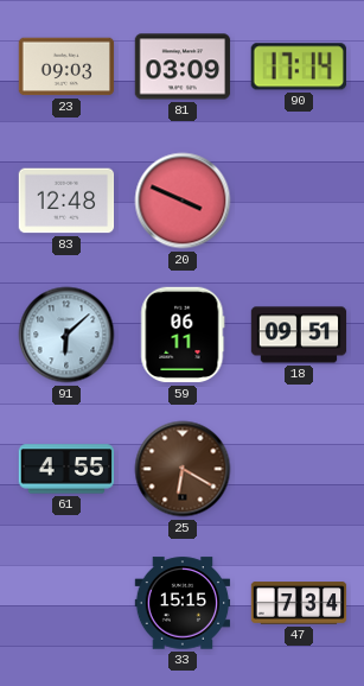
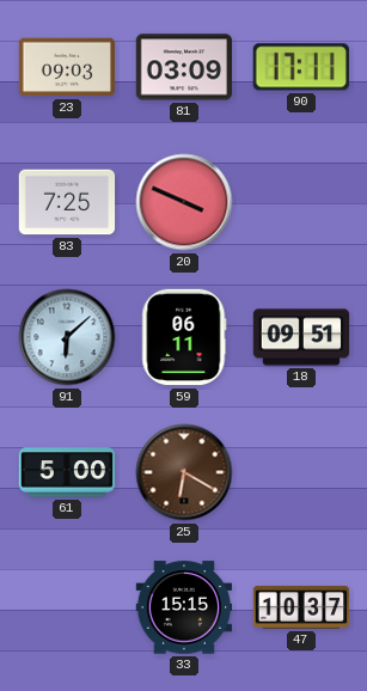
90: 17:14 -> 17:11
83: 12:48 -> 7:25
61: 4:55 -> 5:00
47: 7:34 -> 10:37
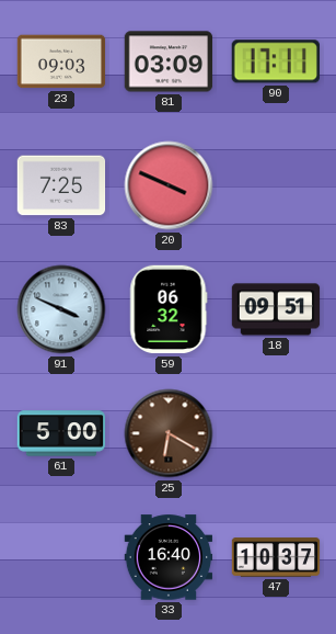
91: 6:08 -> 3:49
59: 06:11 -> 06:32
33: 15:15 -> 16:40
